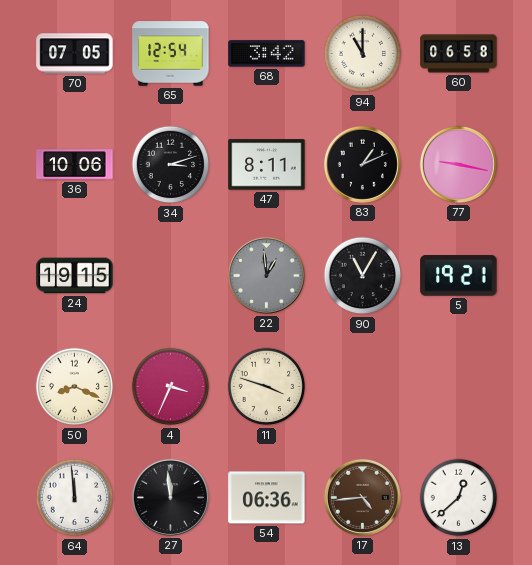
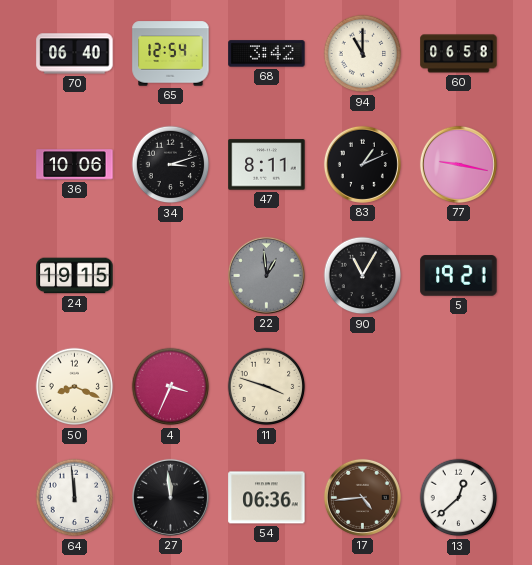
70: 07:05 -> 06:40
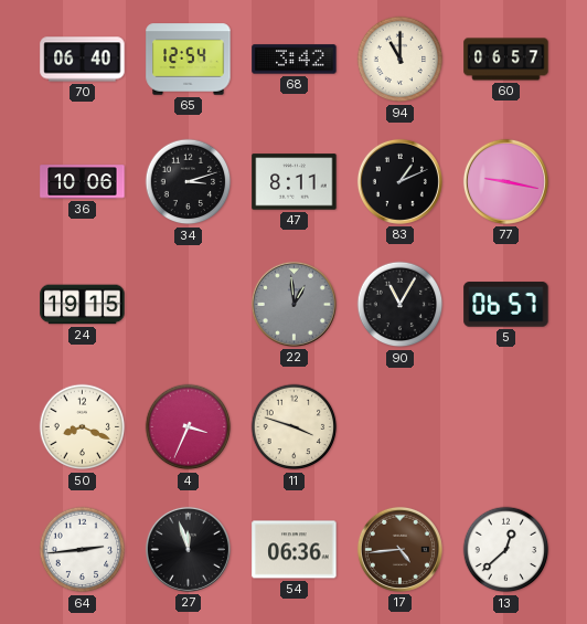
60: 06:58 -> 06:57
5: 19:21 -> 06:57
64: 11:59 -> 2:44
27: 11:59 -> 11:57
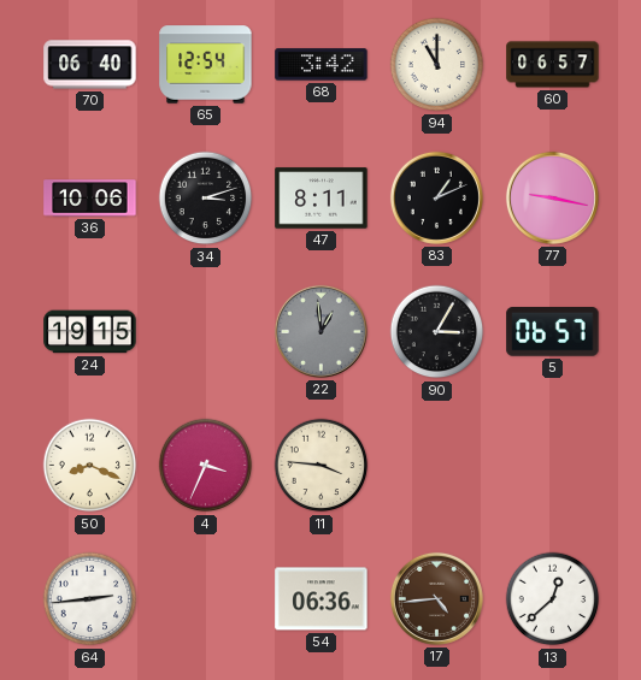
90: 11:05 -> 3:05
11: 3:48 -> 3:46
27: 11:57 -> none
